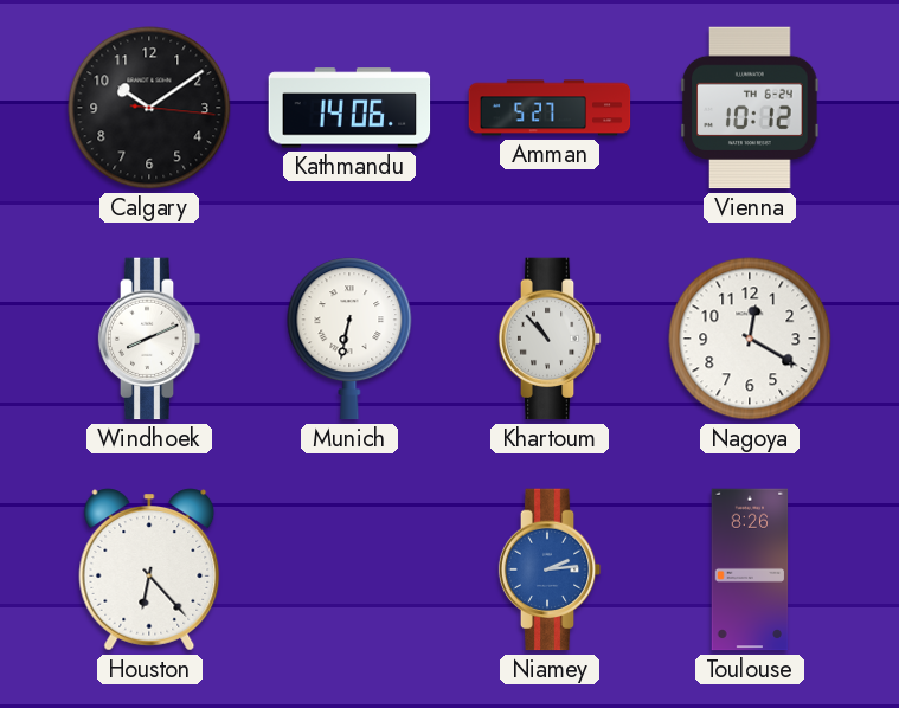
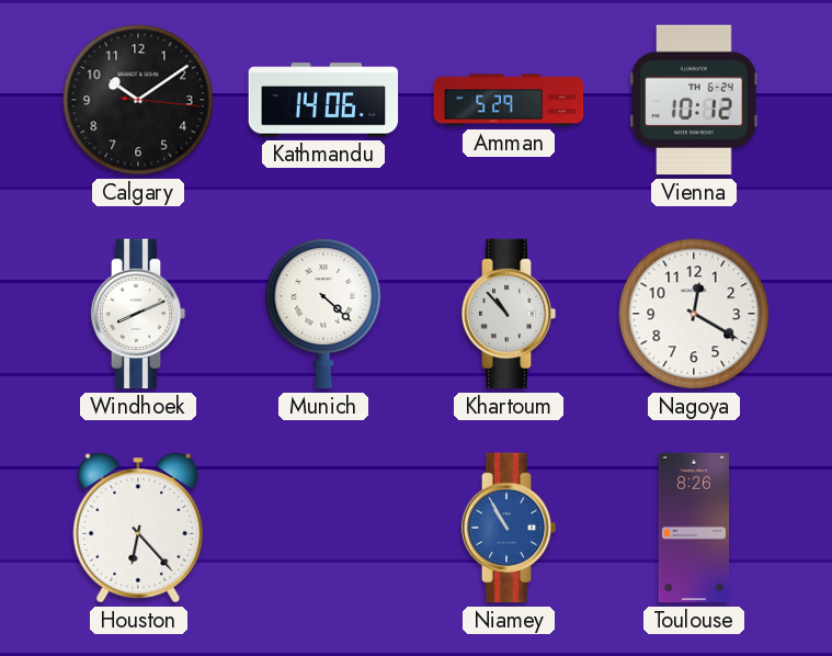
Amman: 5:27 -> 5:29
Munich: 6:32 -> 4:22
Niamey: 2:14 -> 10:55
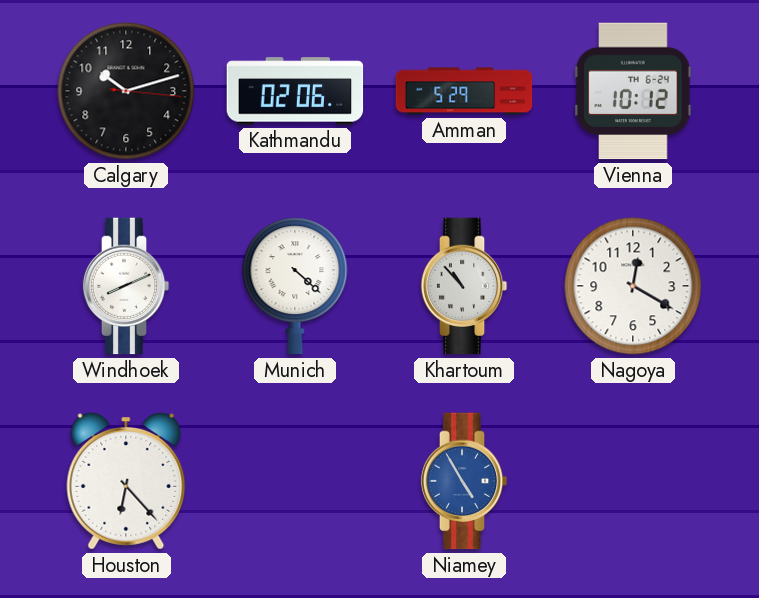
Calgary: 10:09 -> 10:12
Kathmandu: 14:06 -> 02:06
Niamey: 10:55 -> 4:55
Toulouse: 8:26 -> none
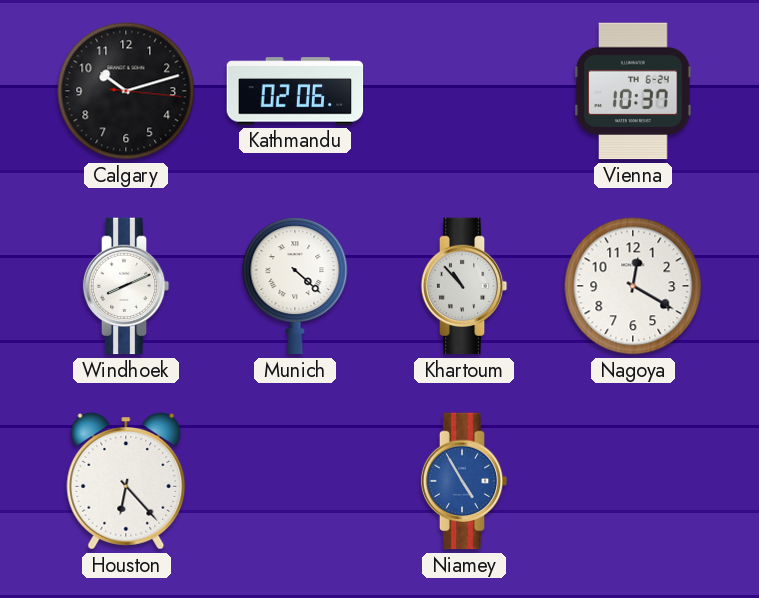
Amman: 5:29 -> none
Vienna: 10:12 -> 10:37
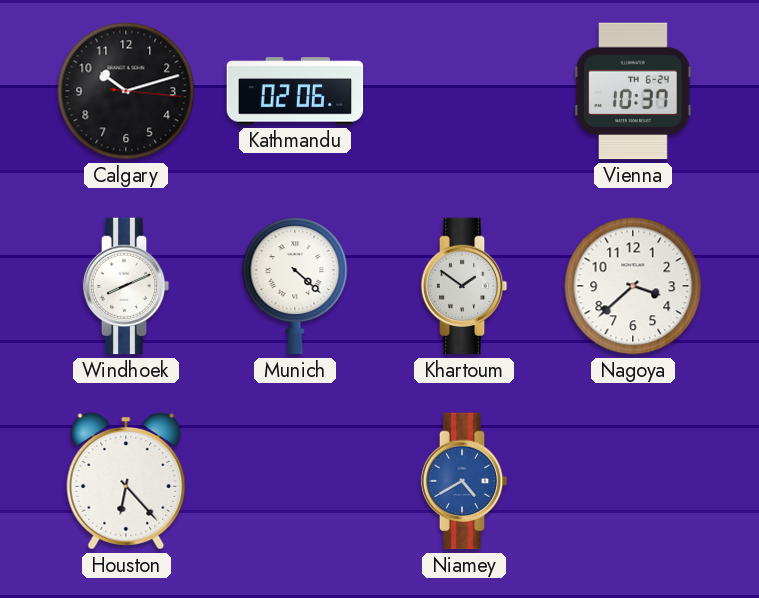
Khartoum: 10:53 -> 1:51
Nagoya: 12:20 -> 3:38
Niamey: 4:55 -> 4:40
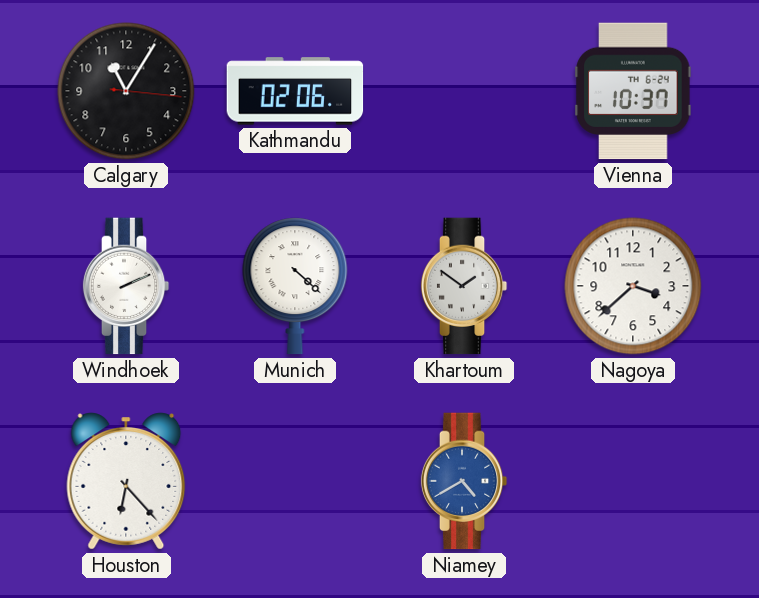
Calgary: 10:12 -> 11:05
Windhoek: 8:11 -> 2:11
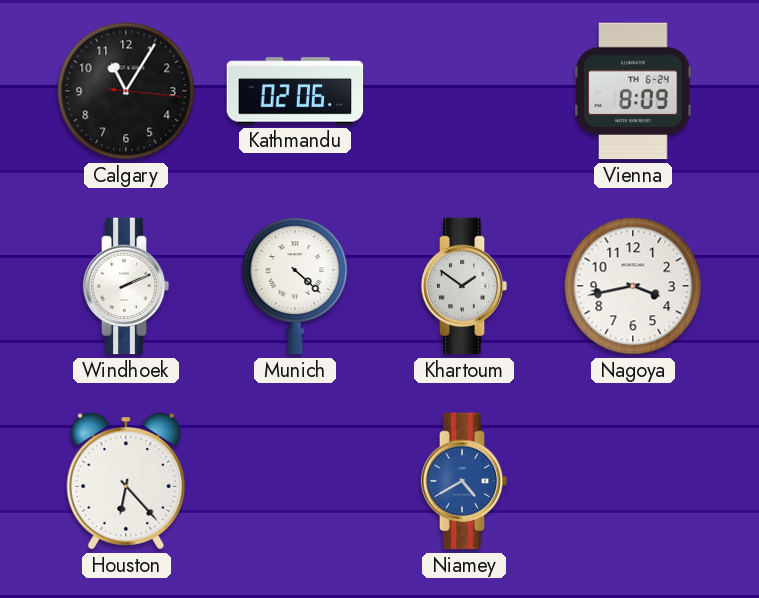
Vienna: 10:37 -> 8:09
Nagoya: 3:38 -> 3:43
